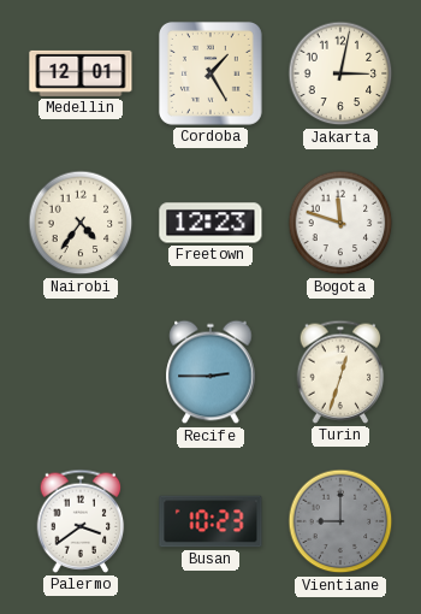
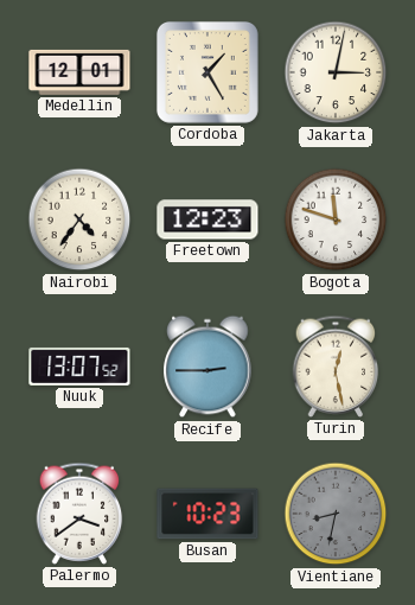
Nuuk: none -> 13:07
Turin: 12:33 -> 12:28
Vientiane: 9:00 -> 8:32
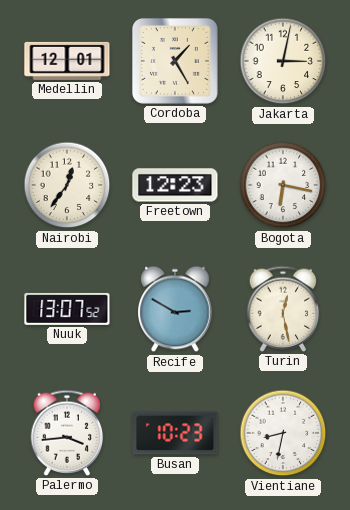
Nairobi: 4:36 -> 12:36
Bogota: 11:48 -> 6:17
Recife: 2:45 -> 2:50
Palermo: 3:39 -> 3:44
Vientiane dial: grey -> white
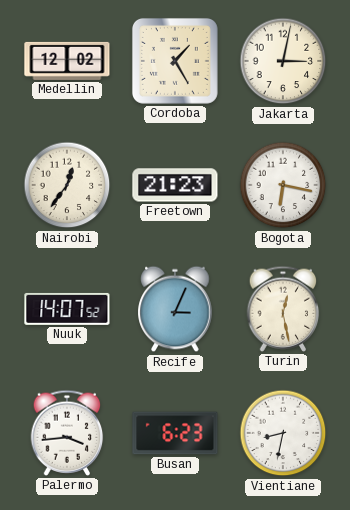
Medellin: 12:01 -> 12:02
Freetown: 12:23 -> 21:23
Nuuk: 13:07 -> 14:07
Recife: 2:50 -> 3:04
Busan: 10:23 -> 6:23
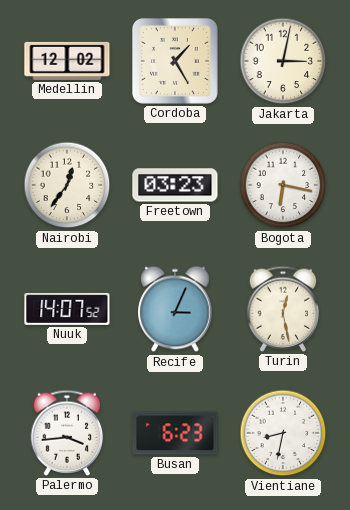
Freetown: 21:23 -> 03:23
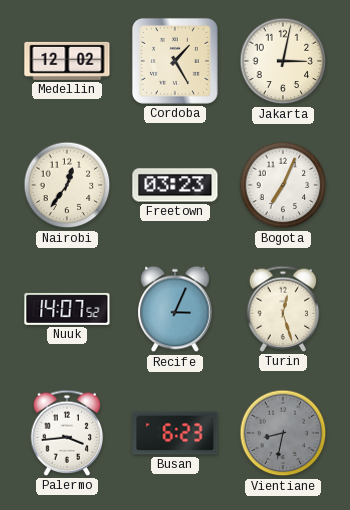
Bogota: 6:17 -> 7:04
Turin: 12:28 -> 12:27
Vientiane dial: white -> grey
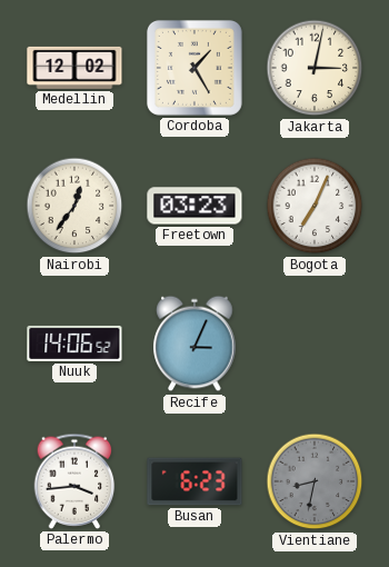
Nuuk: 14:07 -> 14:06
Turin: 12:27 -> none
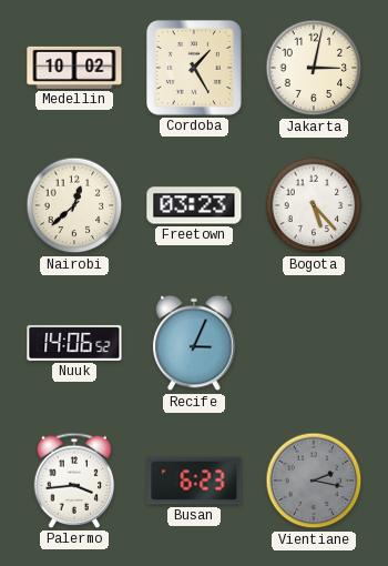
Medellin: 12:02 -> 10:02
Nairobi: 12:36 -> 12:38
Bogota: 7:04 -> 5:23
Vientiane: 8:32 -> 2:17
